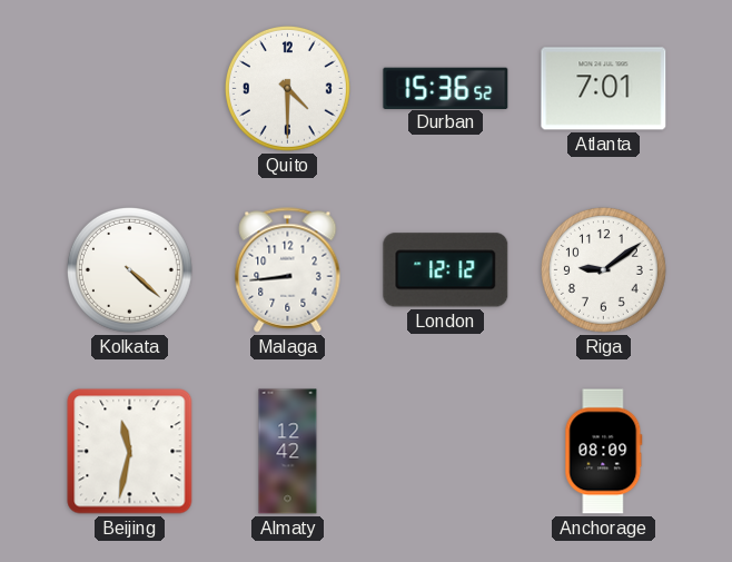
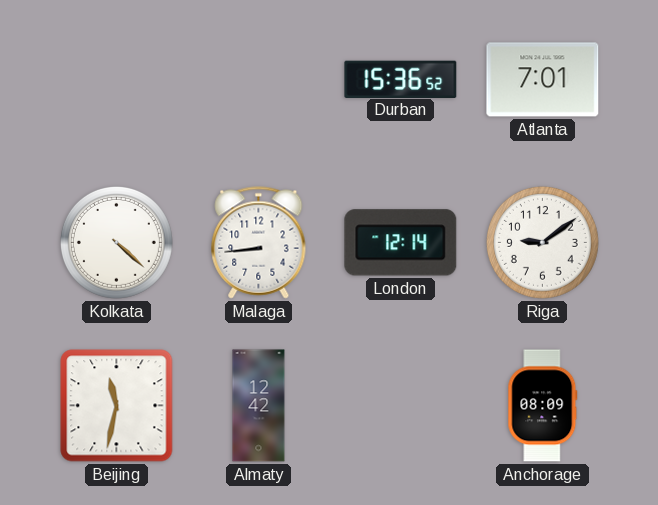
Quito: 4:30 -> none
London: 12:12 -> 12:14
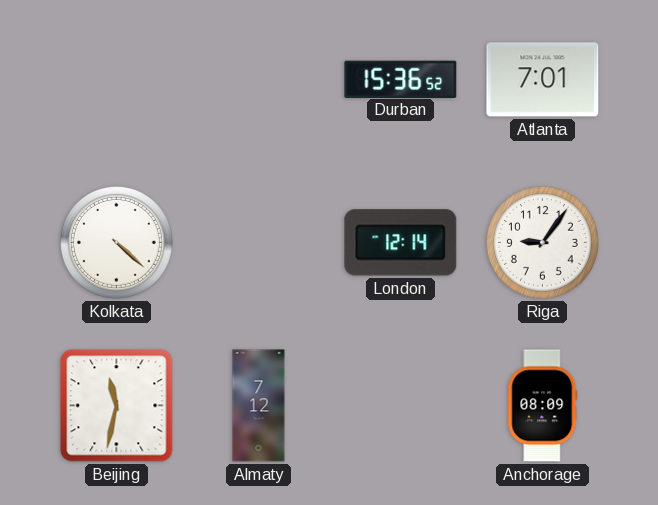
Malaga: 8:44 -> none
Riga: 9:09 -> 9:06
Almaty: 12:42 -> 7:12
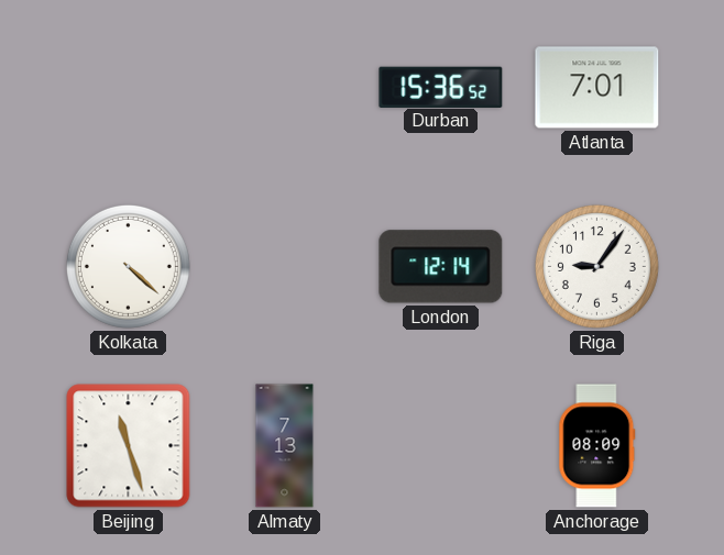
Beijing: 11:32 -> 11:27
Almaty: 7:12 -> 7:13
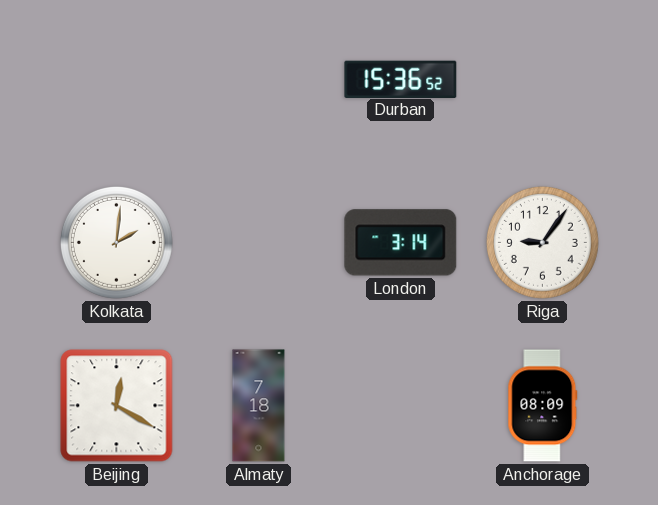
Atlanta: 7:01 -> none
Kolkata: 4:22 -> 2:01
London: 12:14 -> 3:14
Beijing: 11:27 -> 12:20
Almaty: 7:13 -> 7:18
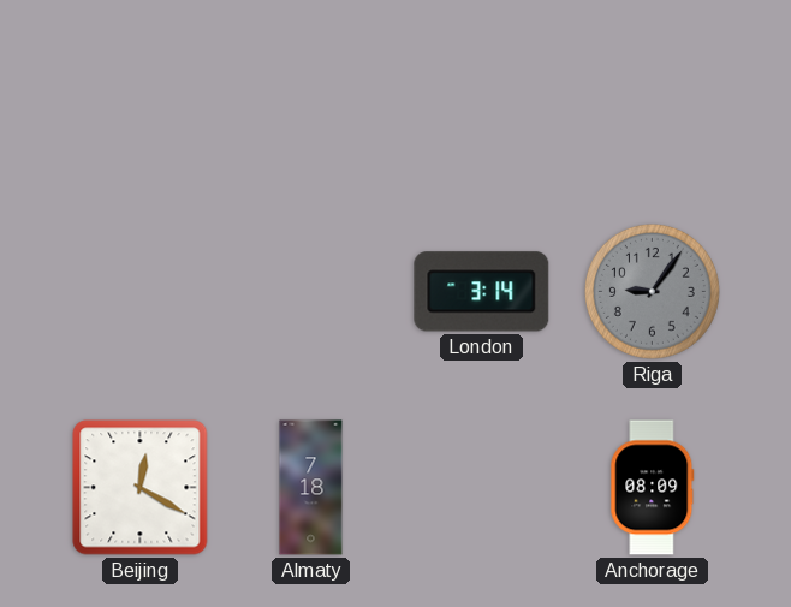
Durban: 15:36 -> none
Kolkata: 2:01 -> none
Riga dial: white -> grey
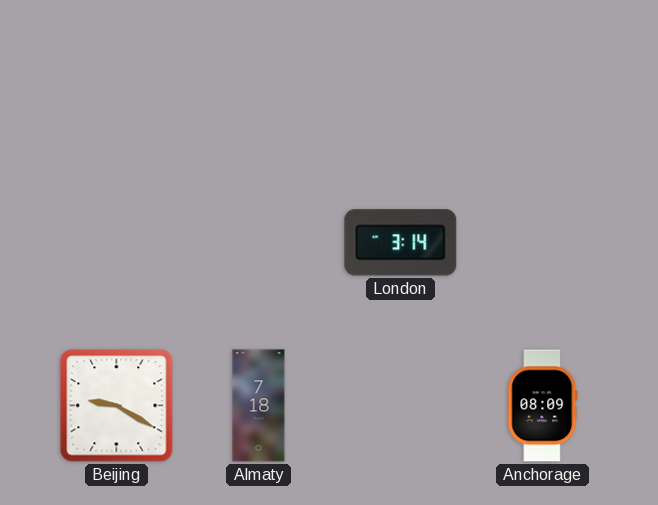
Riga: 9:06 -> none
Beijing: 12:20 -> 9:20
